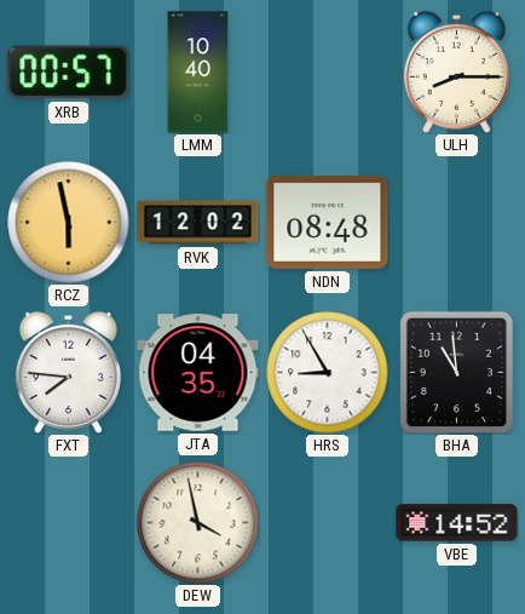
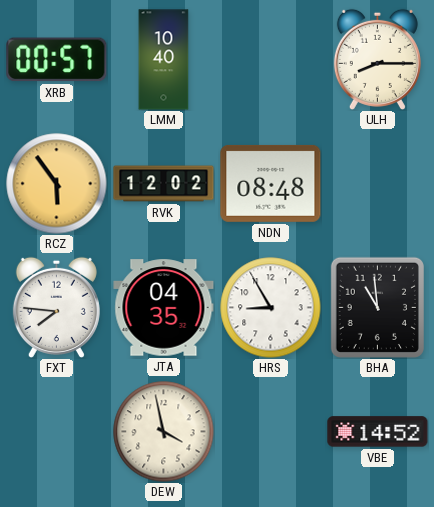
RCZ: 5:58 -> 5:54
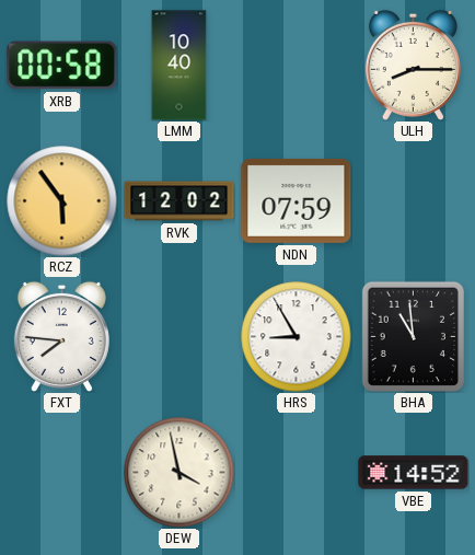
XRB: 00:57 -> 00:58
NDN: 08:48 -> 07:59
JTA: 04:35 -> none
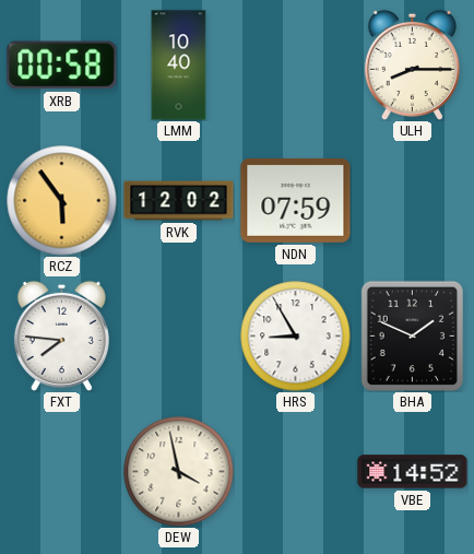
BHA: 10:59 -> 1:49
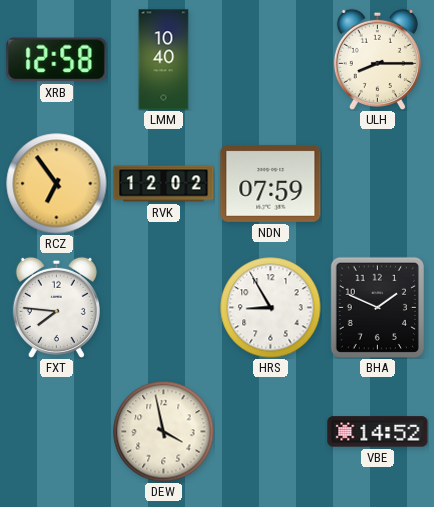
XRB: 00:58 -> 12:58
RCZ: 5:54 -> 6:54
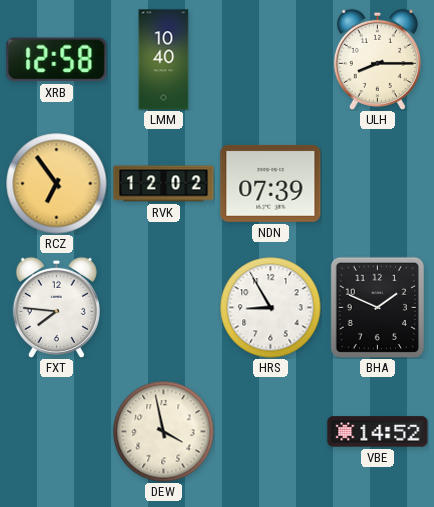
NDN: 07:59 -> 07:39
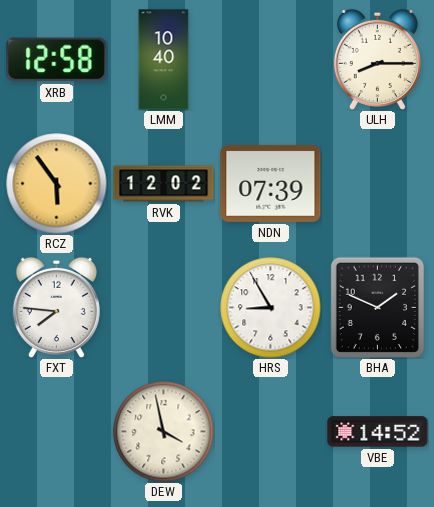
RCZ: 6:54 -> 5:54
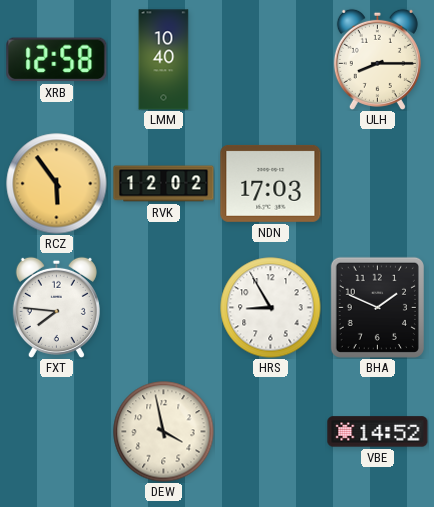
NDN: 07:39 -> 17:03
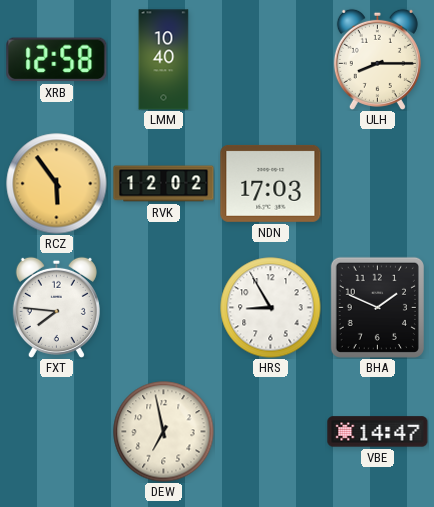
DEW: 3:58 -> 6:58
VBE: 14:52 -> 14:47
